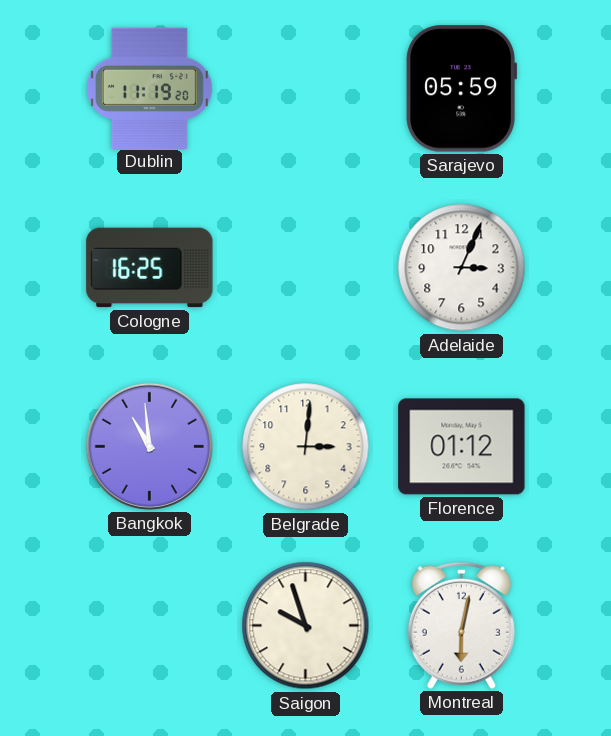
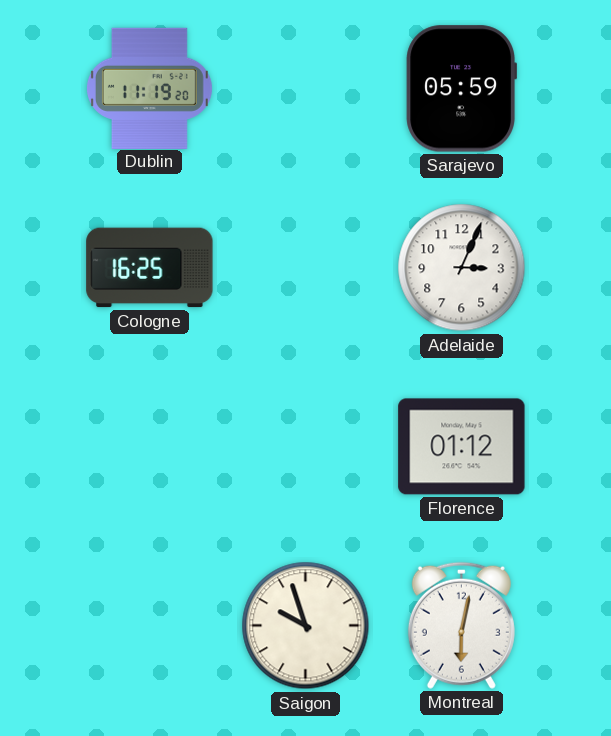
Bangkok: 10:59 -> none
Belgrade: 3:01 -> none
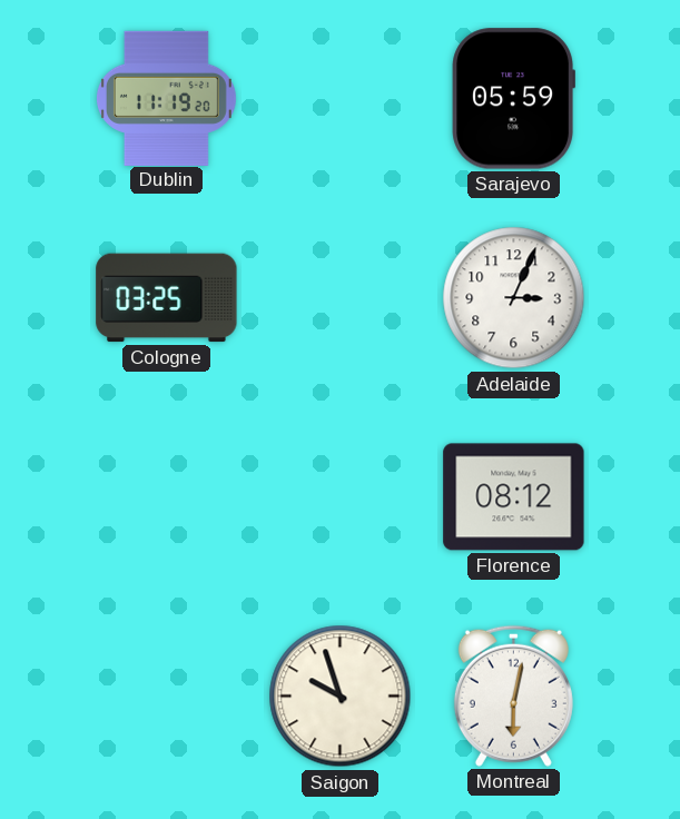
Cologne: 16:25 -> 03:25
Florence: 01:12 -> 08:12
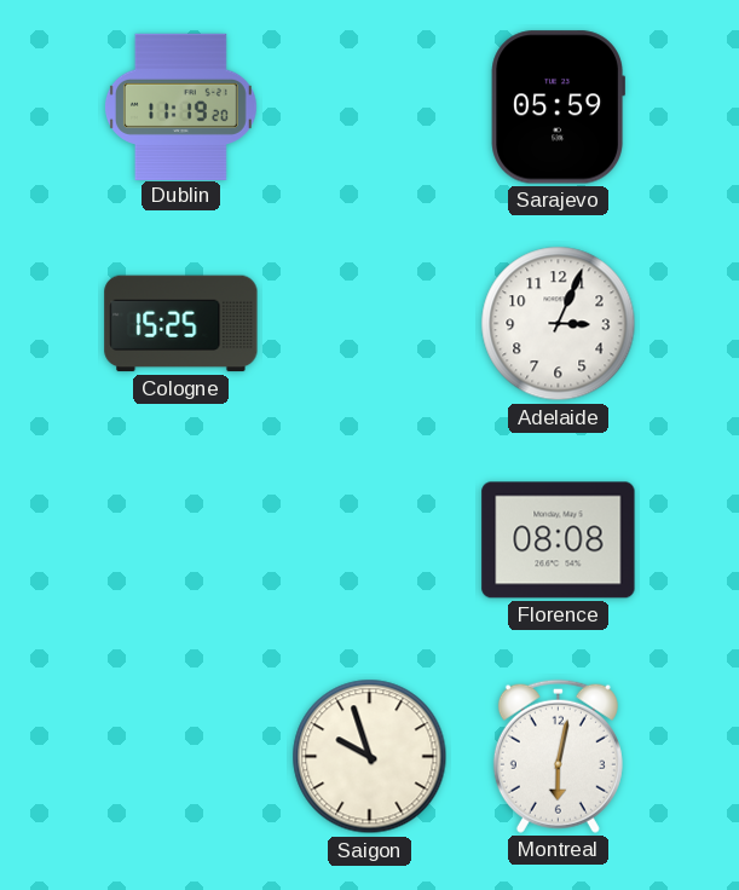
Cologne: 03:25 -> 15:25
Florence: 08:12 -> 08:08
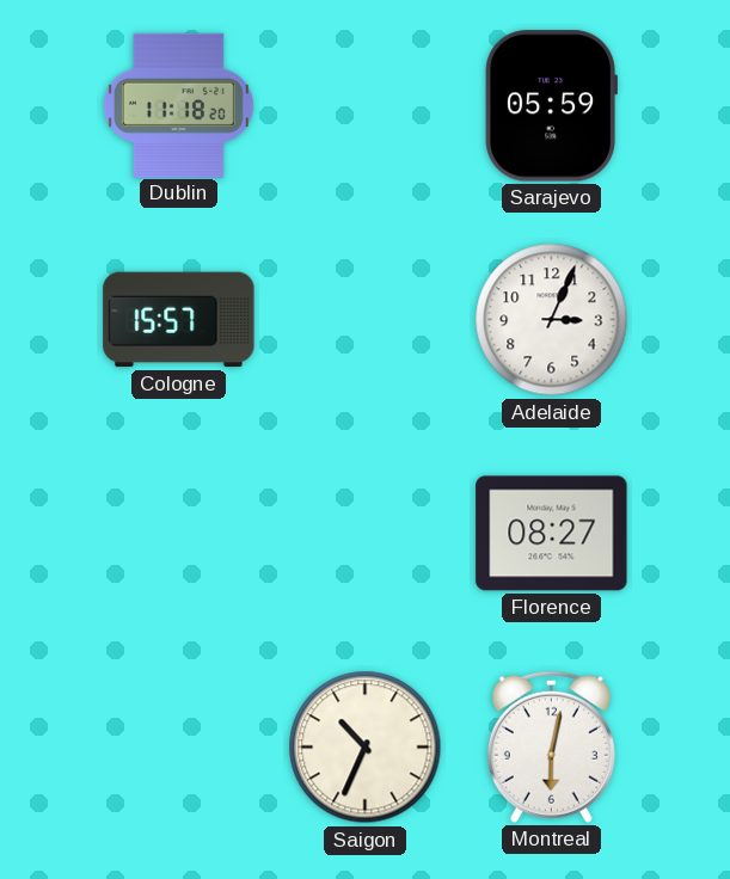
Dublin: 11:19 -> 11:18
Cologne: 15:25 -> 15:57
Florence: 08:08 -> 08:27
Saigon: 9:57 -> 10:34
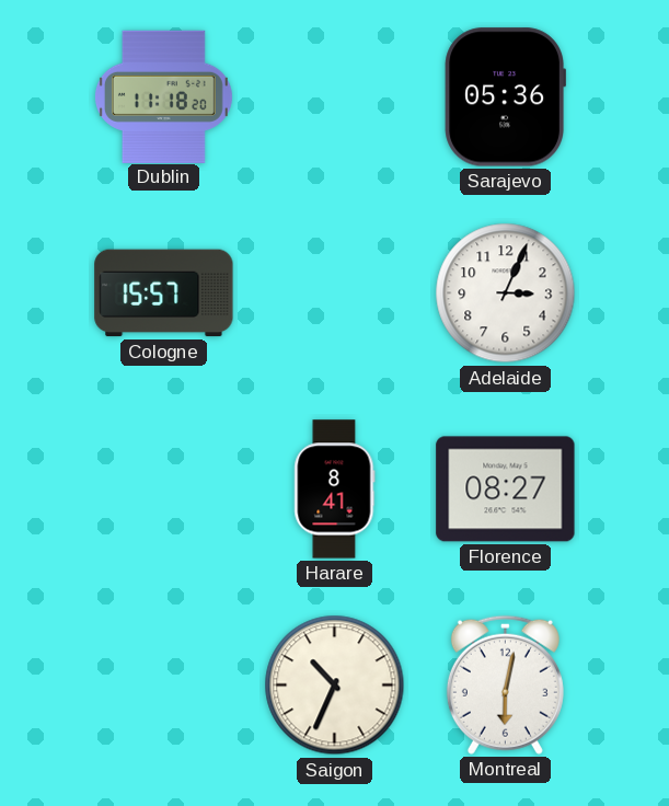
Sarajevo: 05:59 -> 05:36
Harare: none -> 8:41
